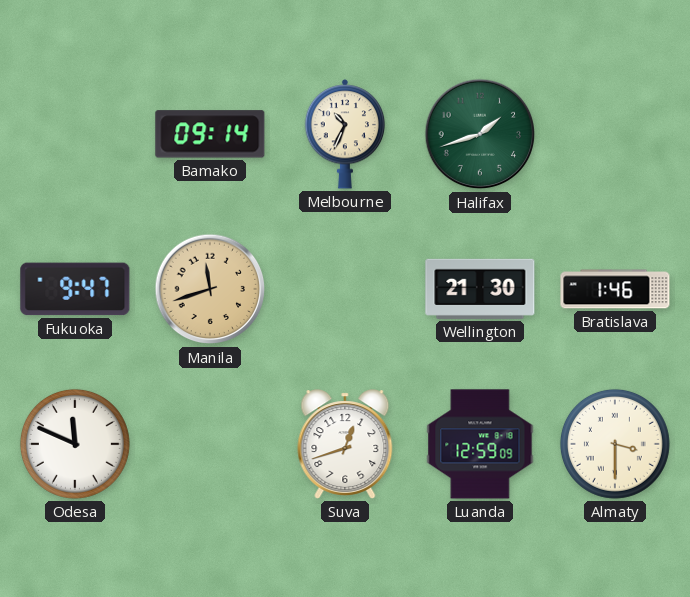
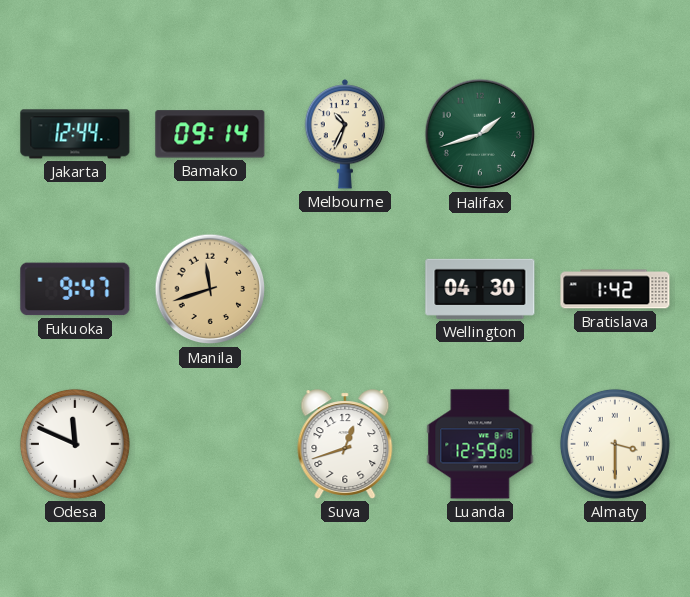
Jakarta: none -> 12:44
Wellington: 21:30 -> 04:30
Bratislava: 1:46 -> 1:42
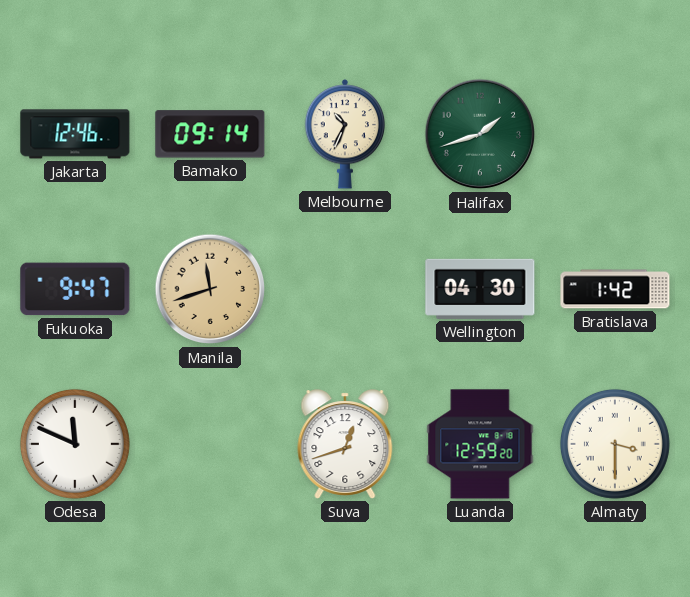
Jakarta: 12:44 -> 12:46
Luanda: 12:59:09 -> 12:59:20
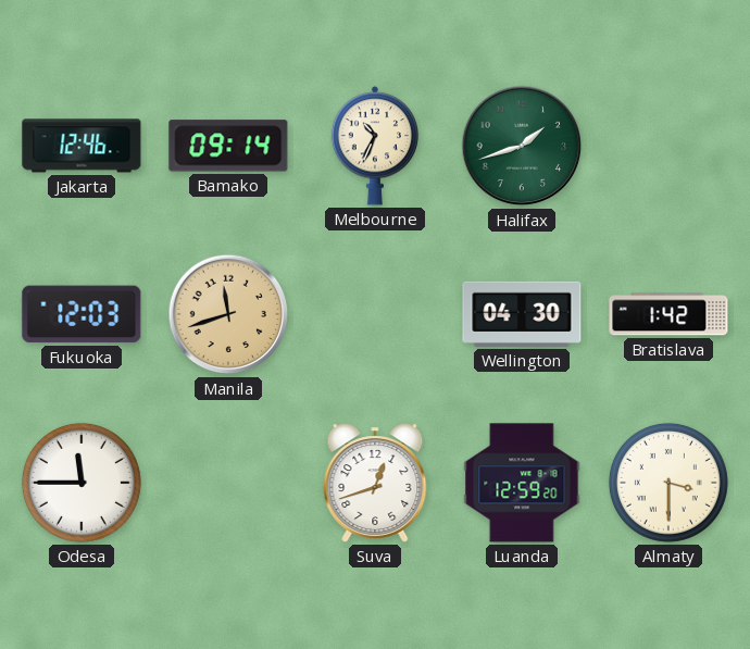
Fukuoka: 9:47 -> 12:03
Odesa: 11:49 -> 11:45
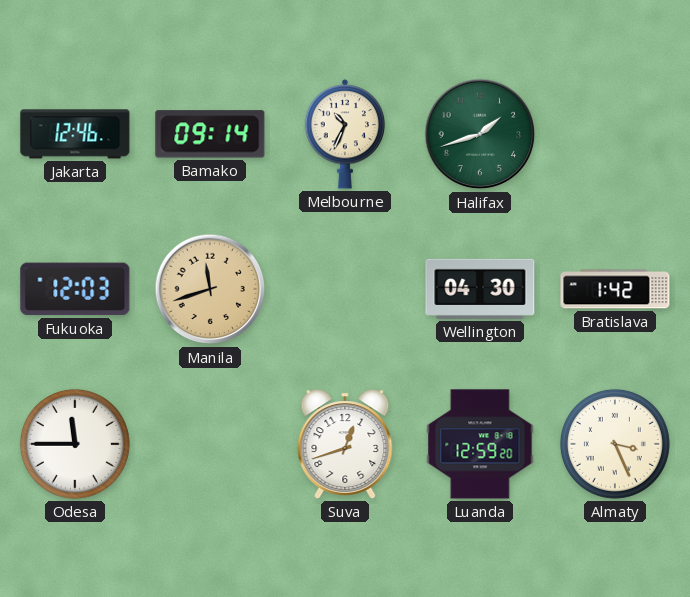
Almaty: 3:30 -> 3:26
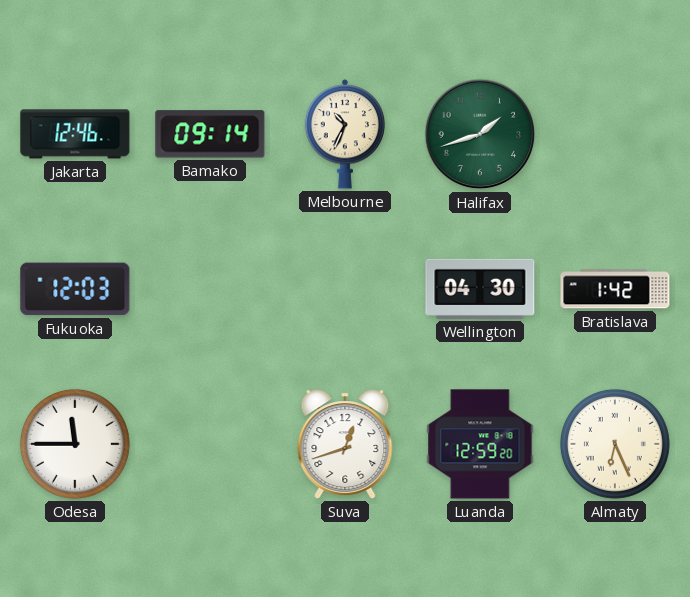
Manila: 11:42 -> none
Almaty: 3:26 -> 6:26
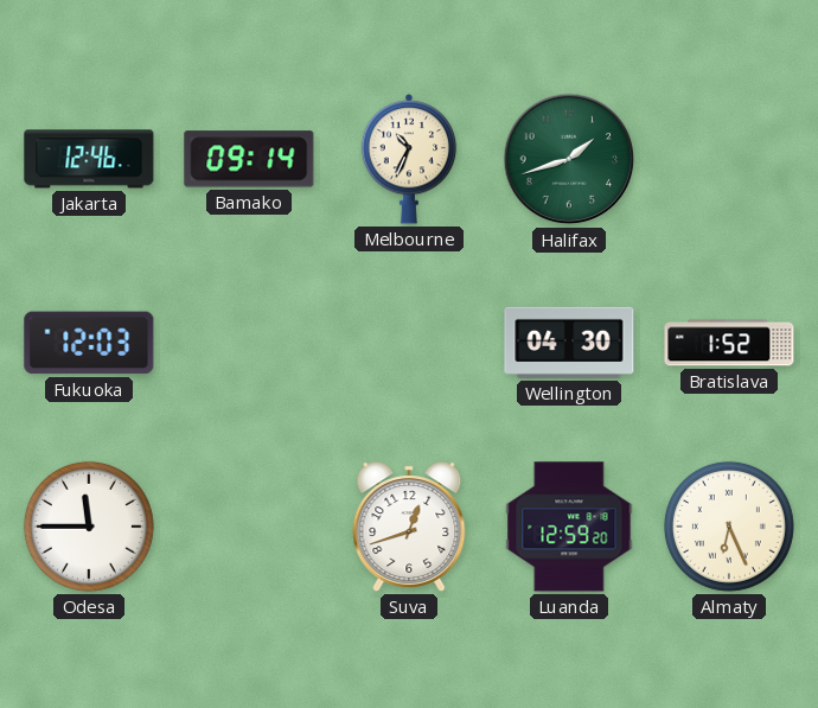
Bratislava: 1:42 -> 1:52
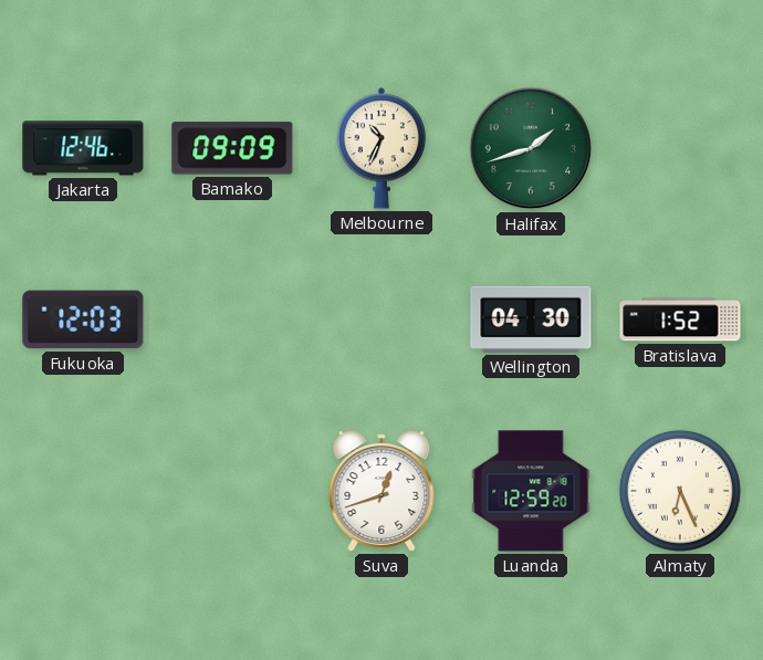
Bamako: 09:14 -> 09:09
Odesa: 11:45 -> none
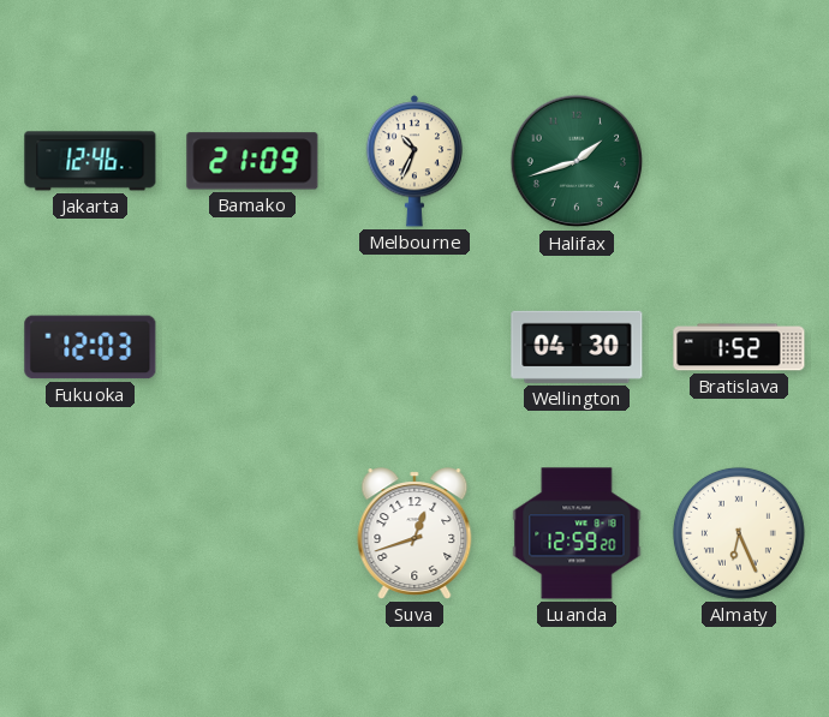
Bamako: 09:09 -> 21:09
